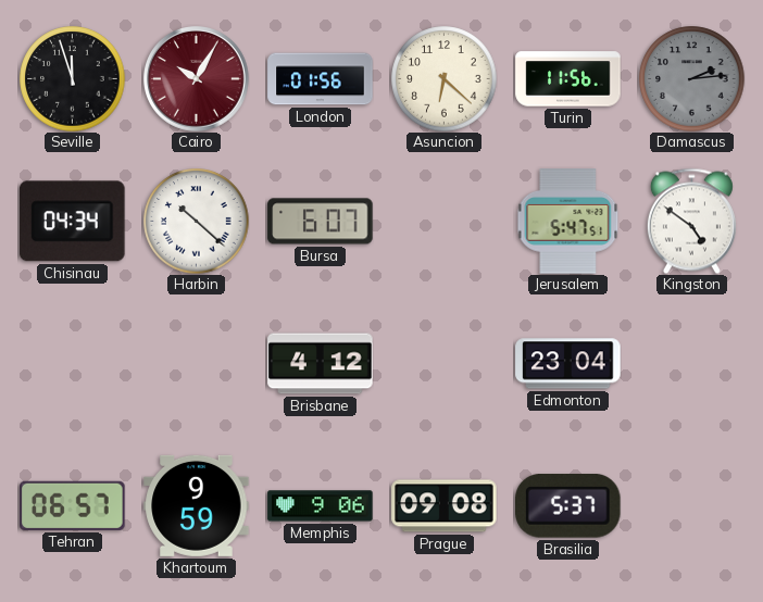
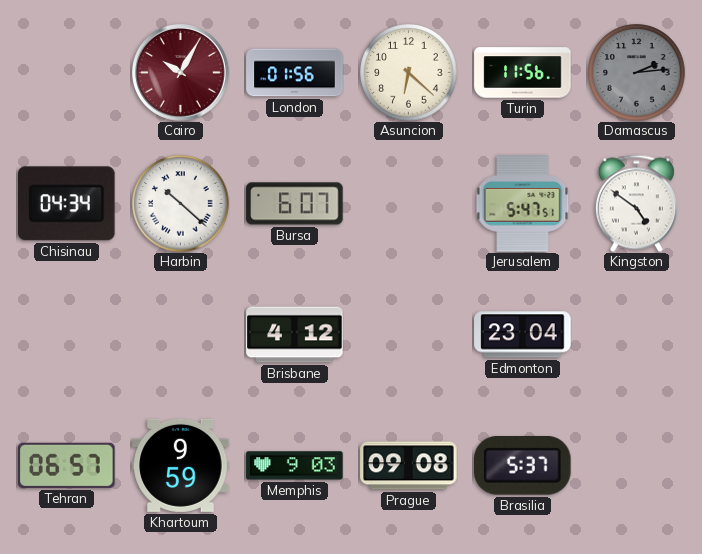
Seville: 11:57 -> none
Memphis: 9:06 -> 9:03
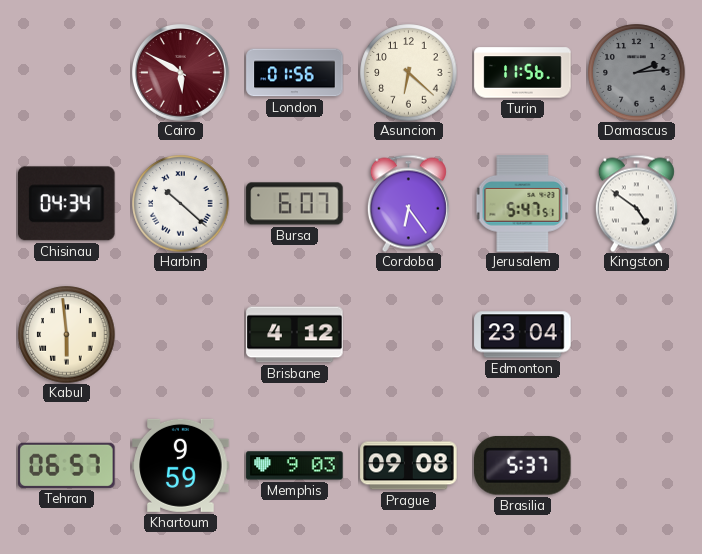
Cairo: 10:05 -> 5:50
Cordoba: none -> 6:24
Kabul: none -> 5:59
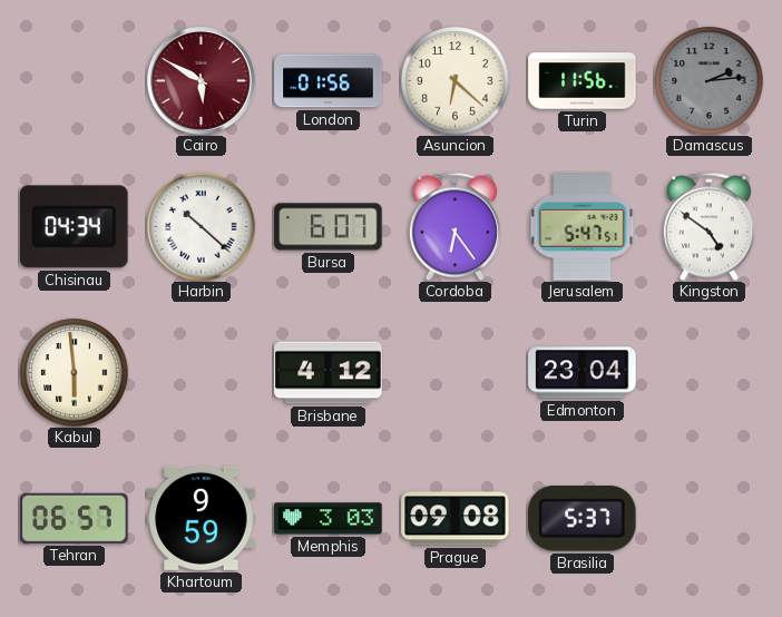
Memphis: 9:03 -> 3:03
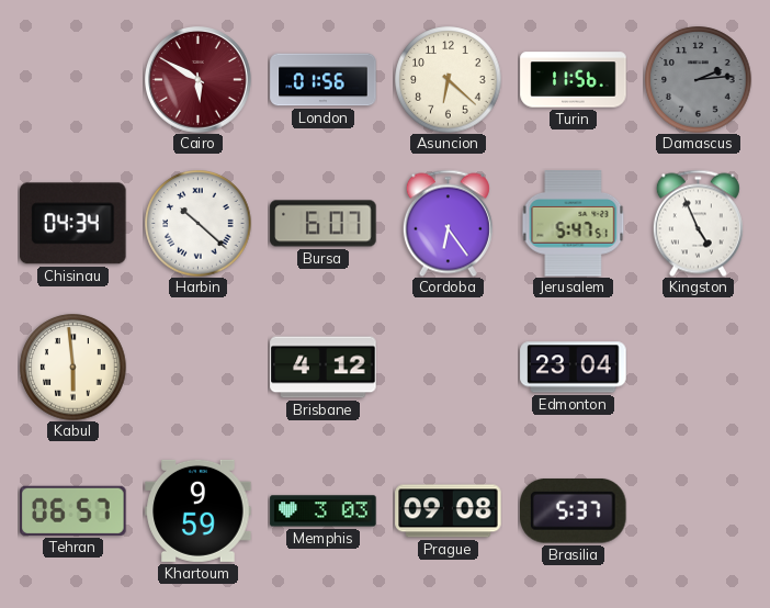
Kingston: 4:51 -> 4:56
